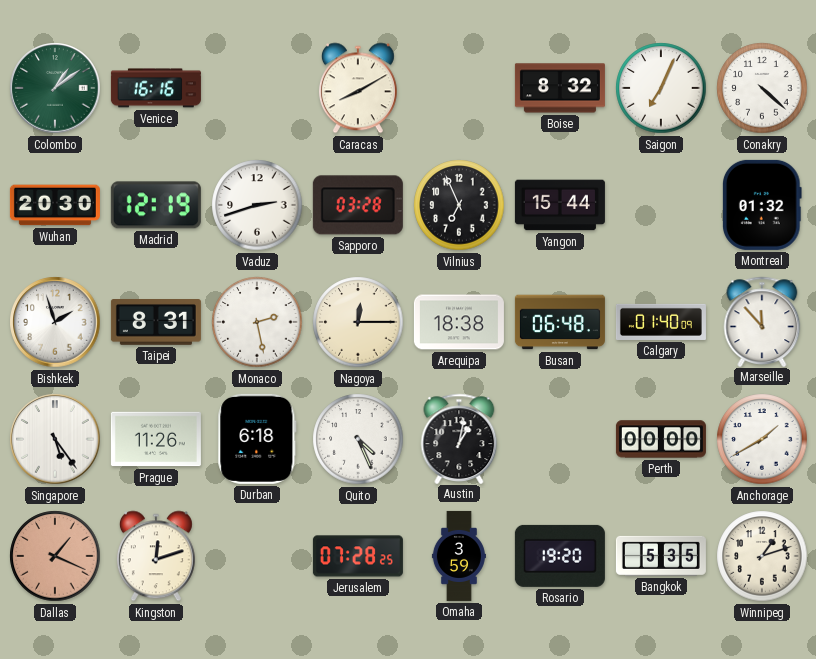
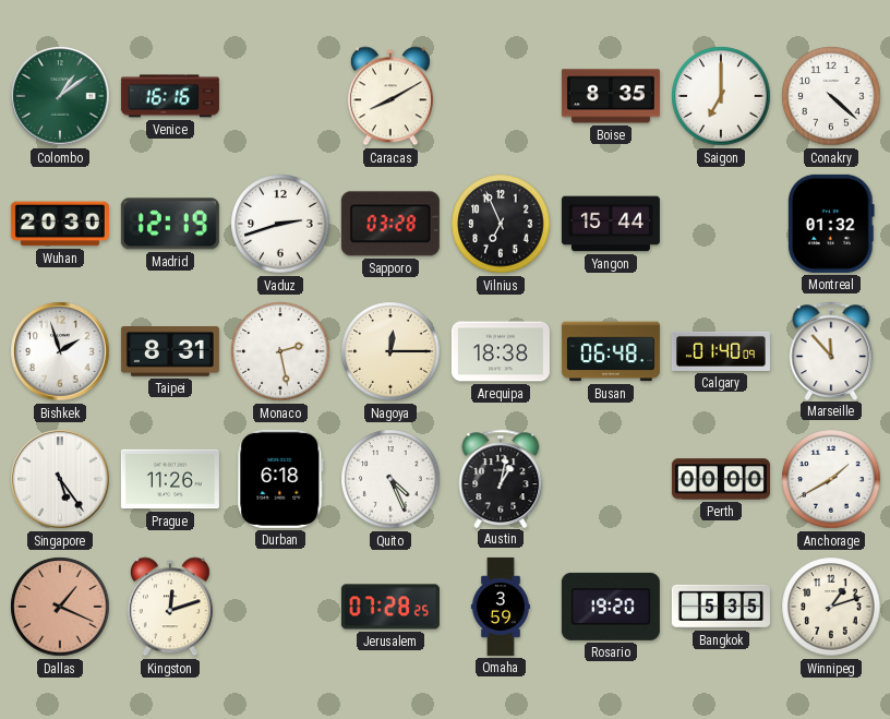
Boise: 8:32 -> 8:35
Saigon: 7:04 -> 7:00
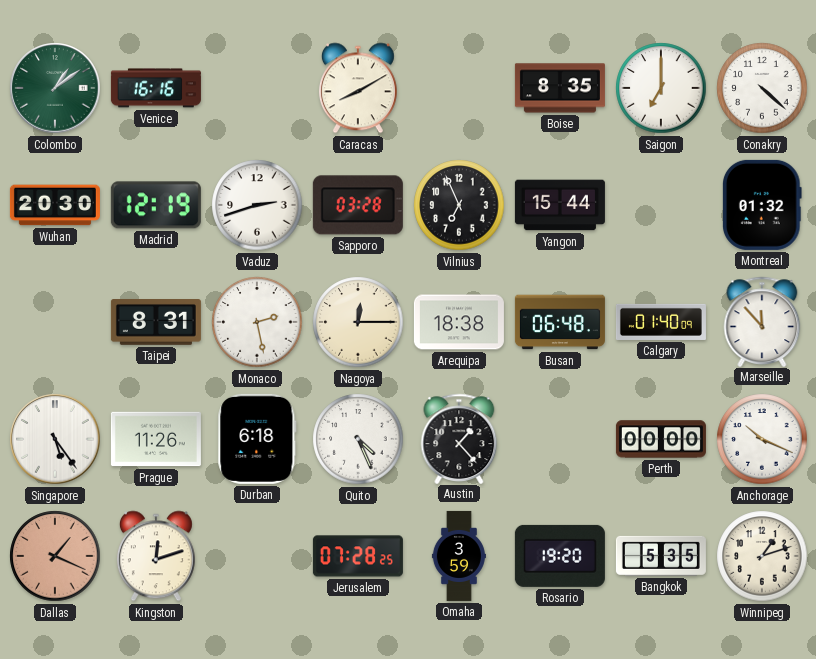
Bishkek: 1:57 -> none
Austin: 1:02 -> 1:23
Anchorage: 1:40 -> 10:19
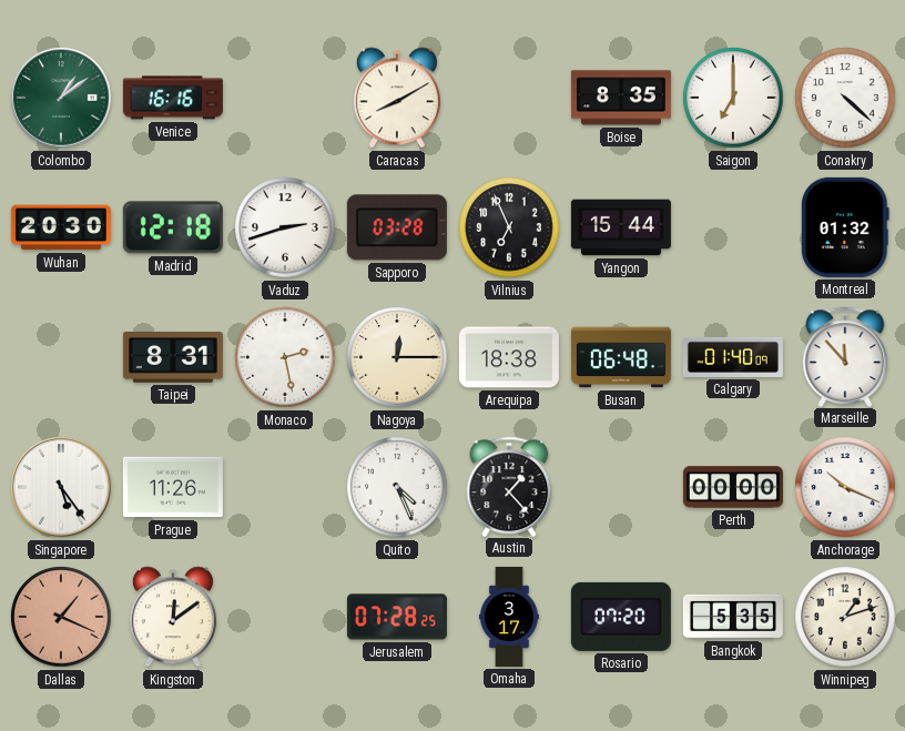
Madrid: 12:19 -> 12:18
Durban: 6:18 -> none
Kingston: 12:12 -> 12:09
Omaha: 3:59 -> 3:17
Rosario: 19:20 -> 07:20
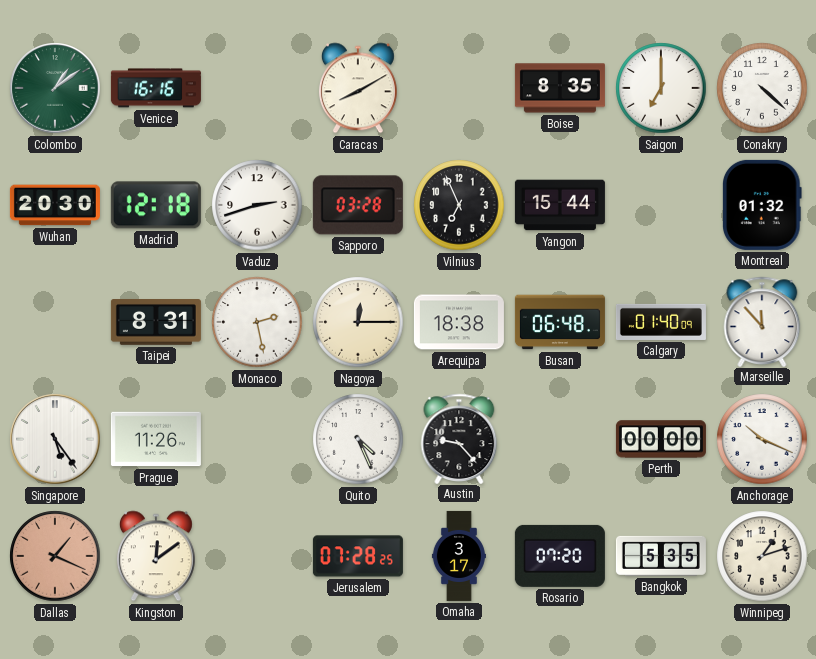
Austin: 1:23 -> 9:23
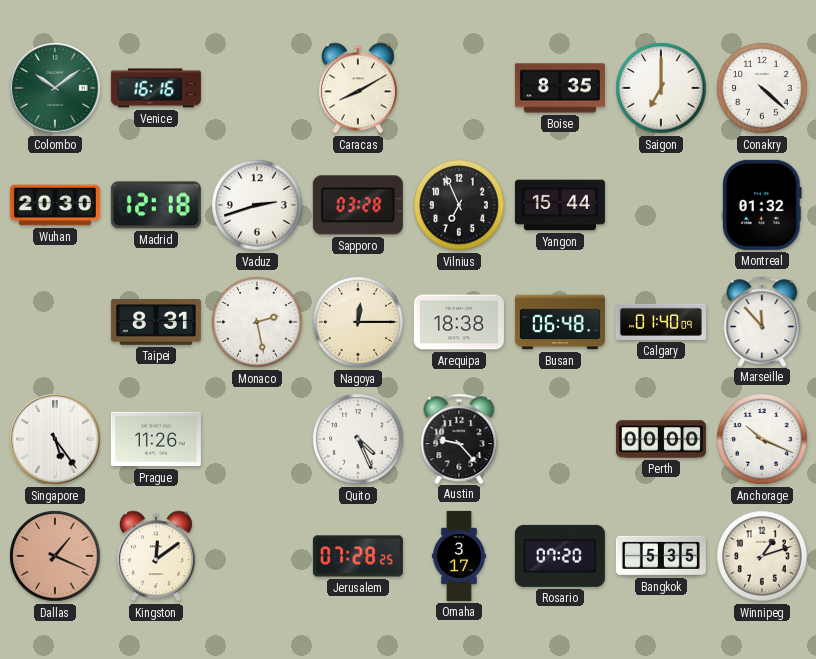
Colombo: 1:09 -> 10:09
